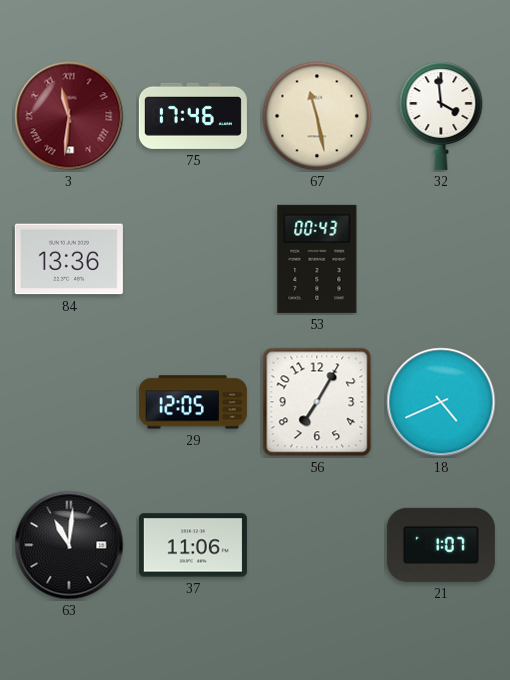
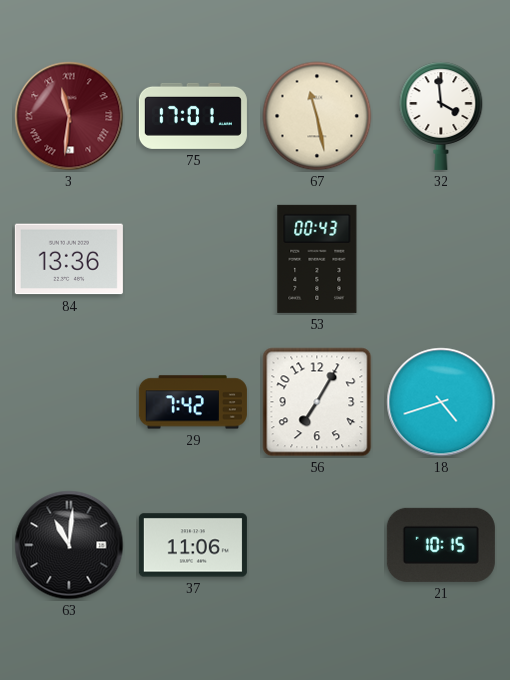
75: 17:46 -> 17:01
29: 12:05 -> 7:42
18: 4:41 -> 4:42
21: 1:07 -> 10:15
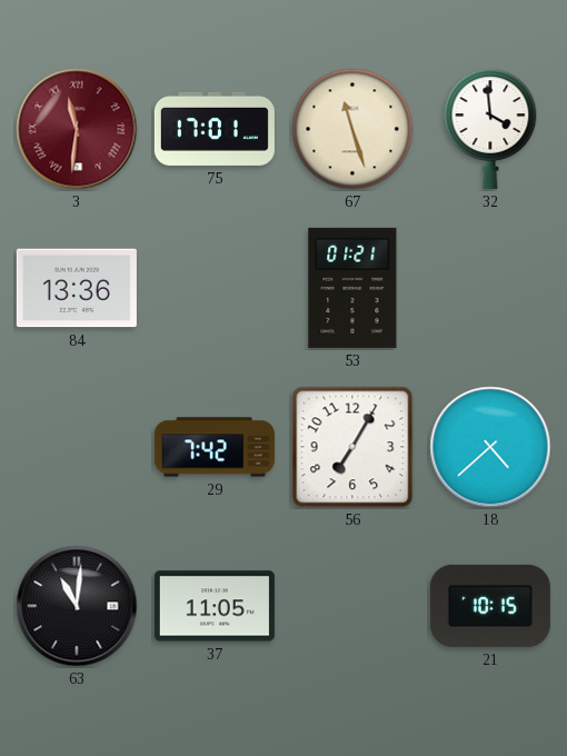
67: 11:28 -> 11:27
53: 00:43 -> 01:21
18: 4:42 -> 4:38
37: 11:06 -> 11:05
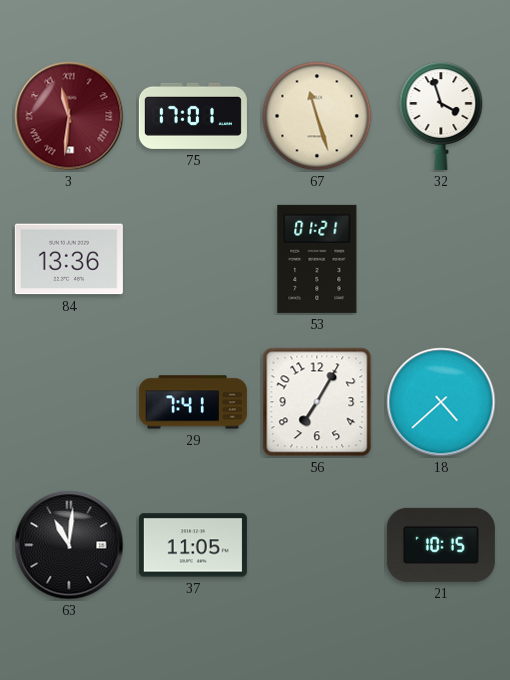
32: 3:59 -> 3:57
29: 7:42 -> 7:41
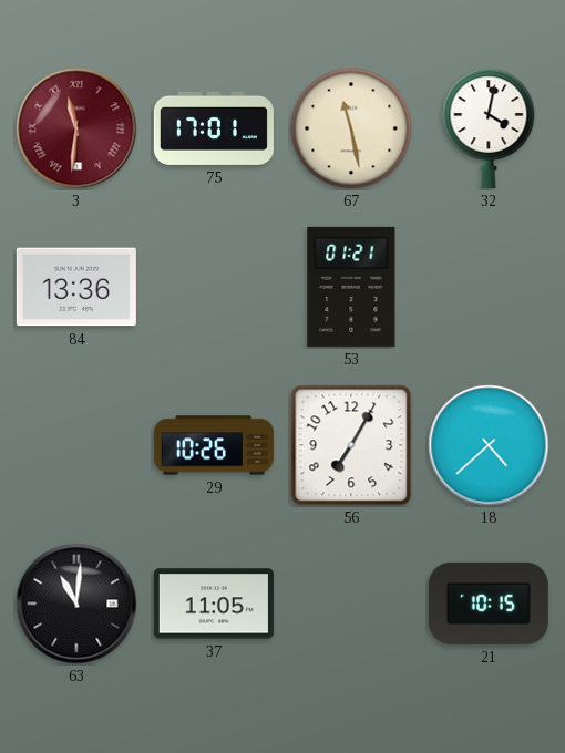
67: 11:27 -> 11:28
32: 3:57 -> 4:02
29: 7:41 -> 10:26
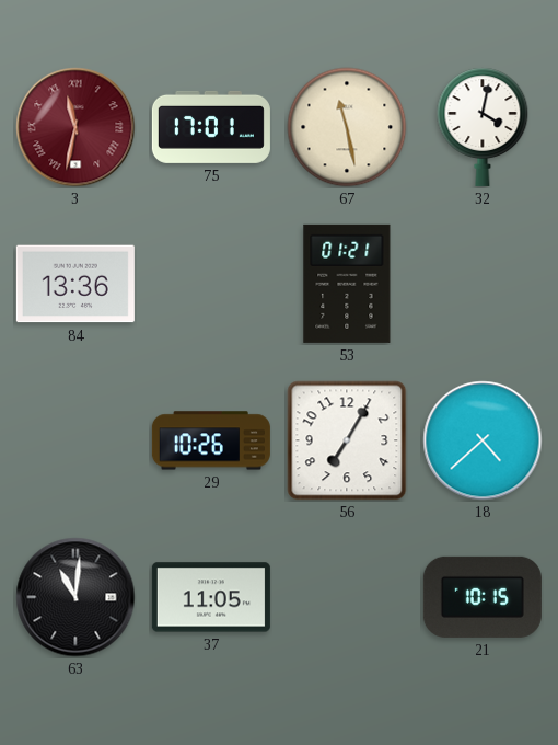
3: 11:31 -> 11:32
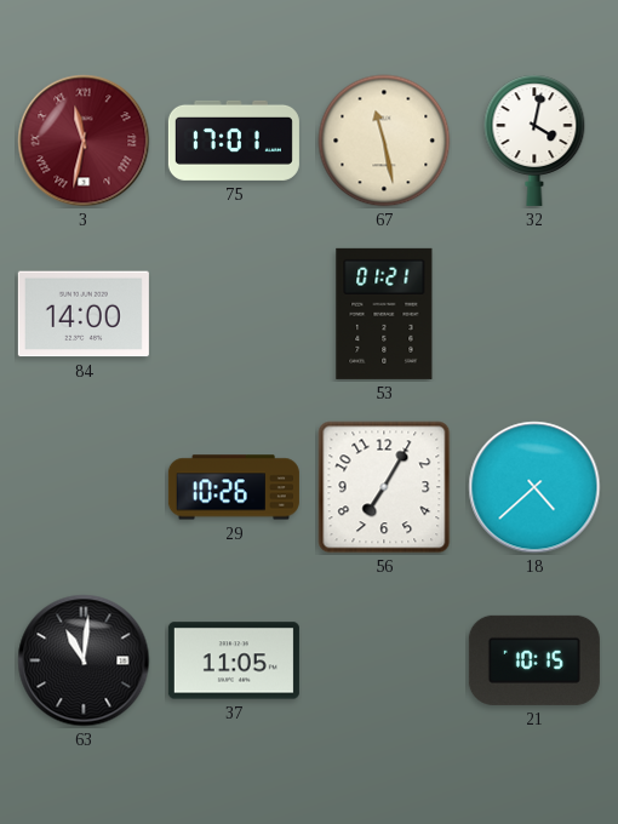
84: 13:36 -> 14:00
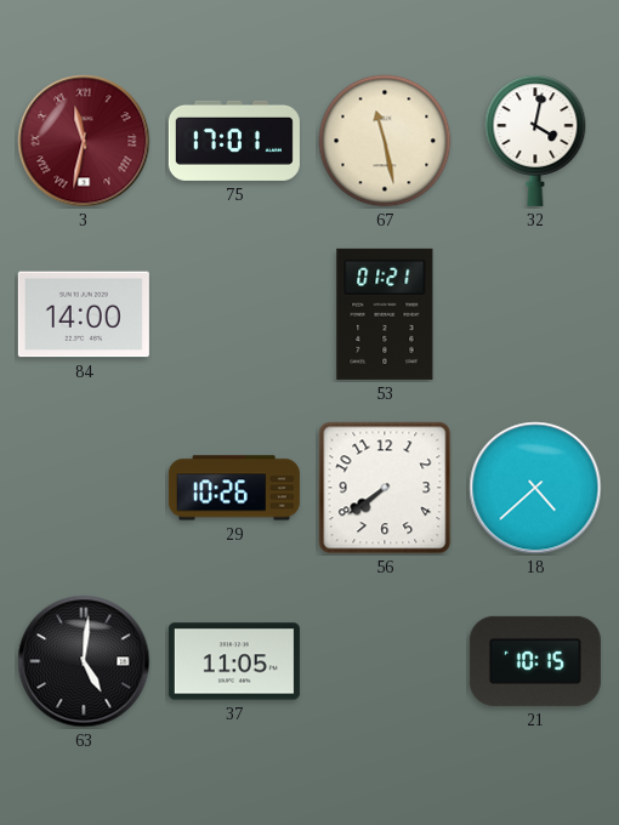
56: 7:05 -> 7:39
63: 11:01 -> 5:01
